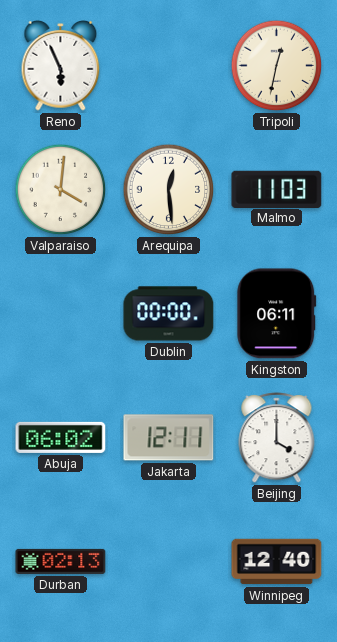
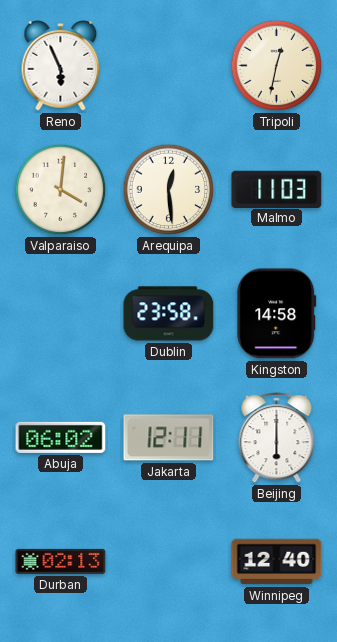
Dublin: 00:00 -> 23:58
Kingston: 06:11 -> 14:58
Beijing: 4:00 -> 6:00
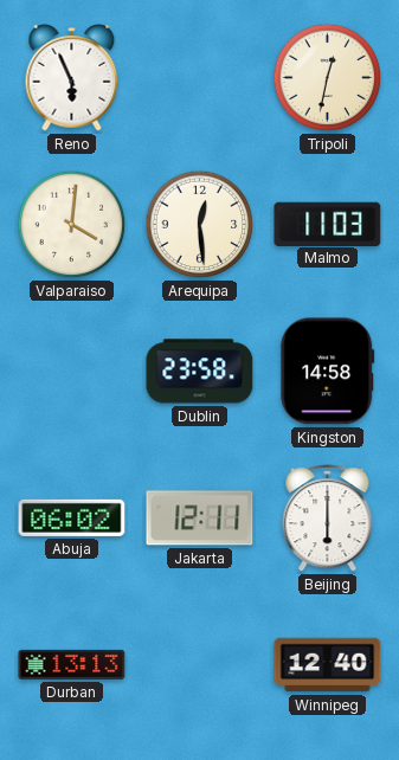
Durban: 02:13 -> 13:13
